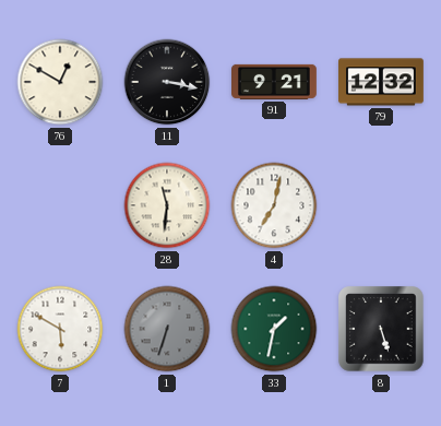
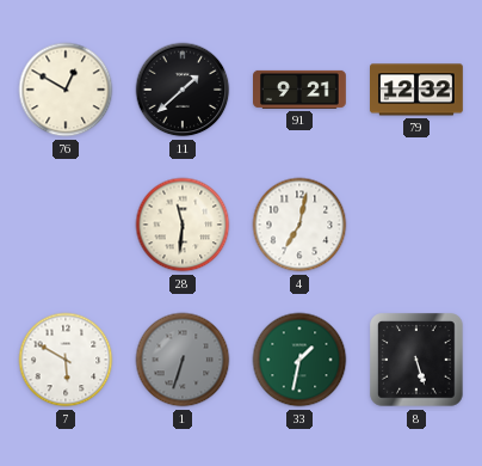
11: 3:17 -> 1:38
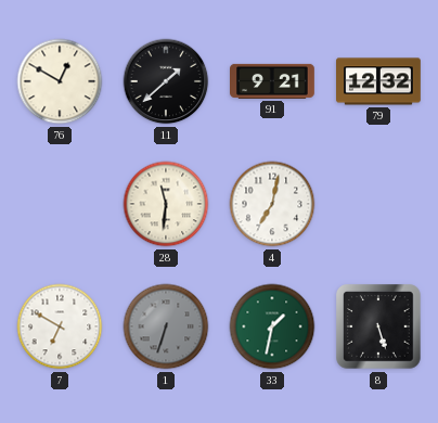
7: 5:50 -> 6:50
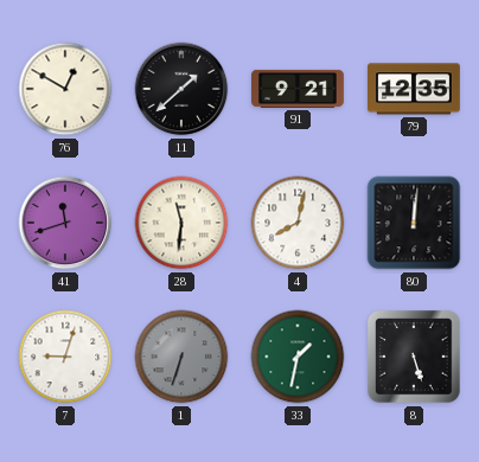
79: 12:32 -> 12:35
41: none -> 11:42
4: 7:02 -> 8:02
80: none -> 12:01
7: 6:50 -> 9:03
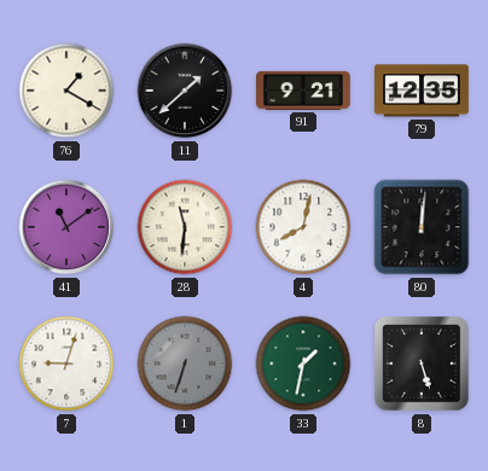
76: 12:50 -> 1:20
41: 11:42 -> 11:09
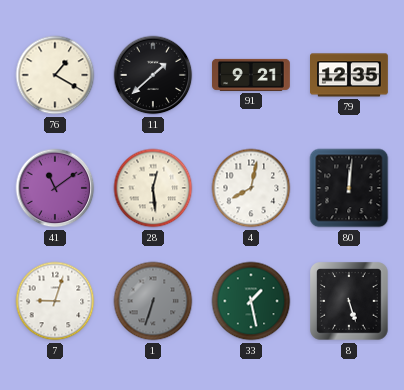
28: 11:31 -> 12:29
33: 1:32 -> 1:28
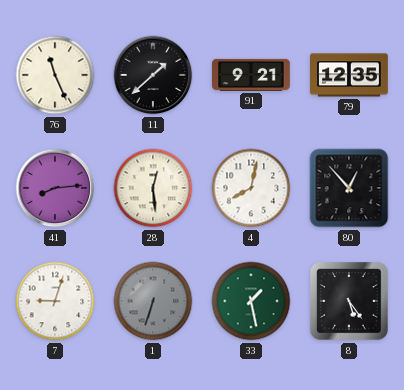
76: 1:20 -> 11:26
41: 11:09 -> 8:14
80: 12:01 -> 12:53
8: 5:27 -> 5:24
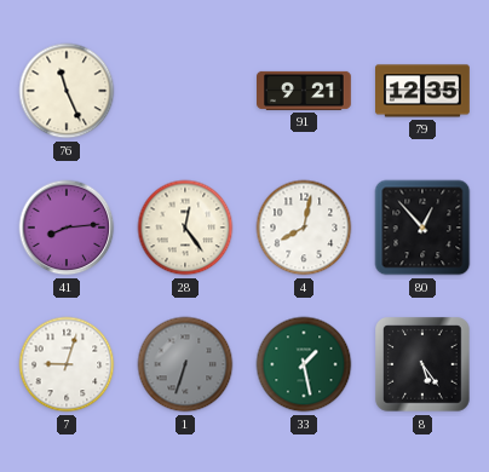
11: 1:38 -> none
28: 12:29 -> 12:24
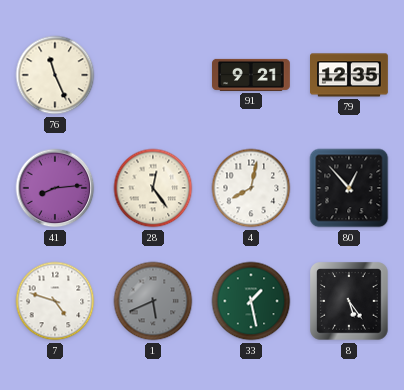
7: 9:03 -> 4:48
1: 6:33 -> 5:41
